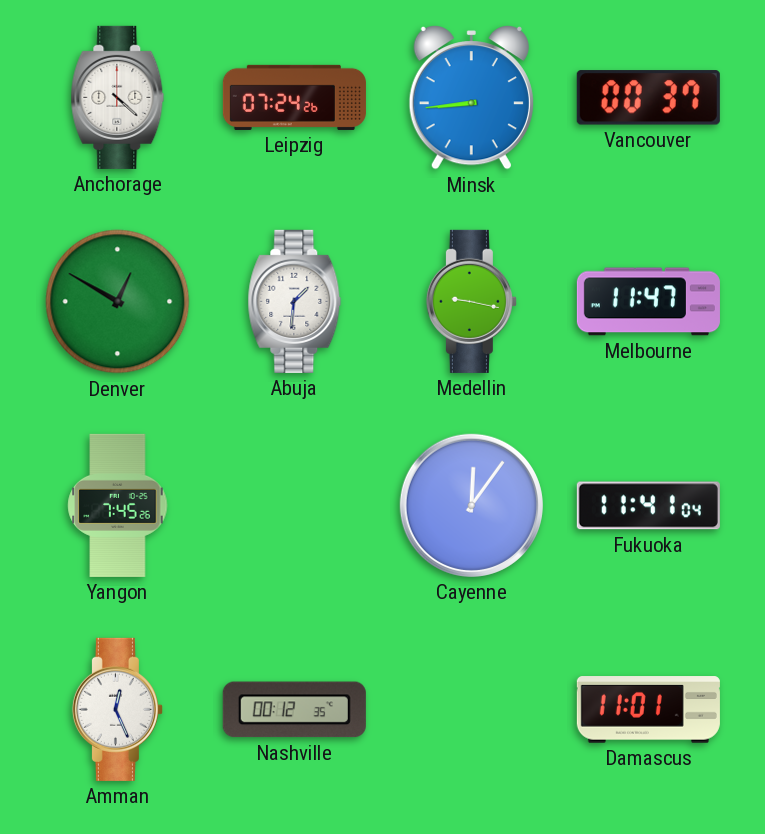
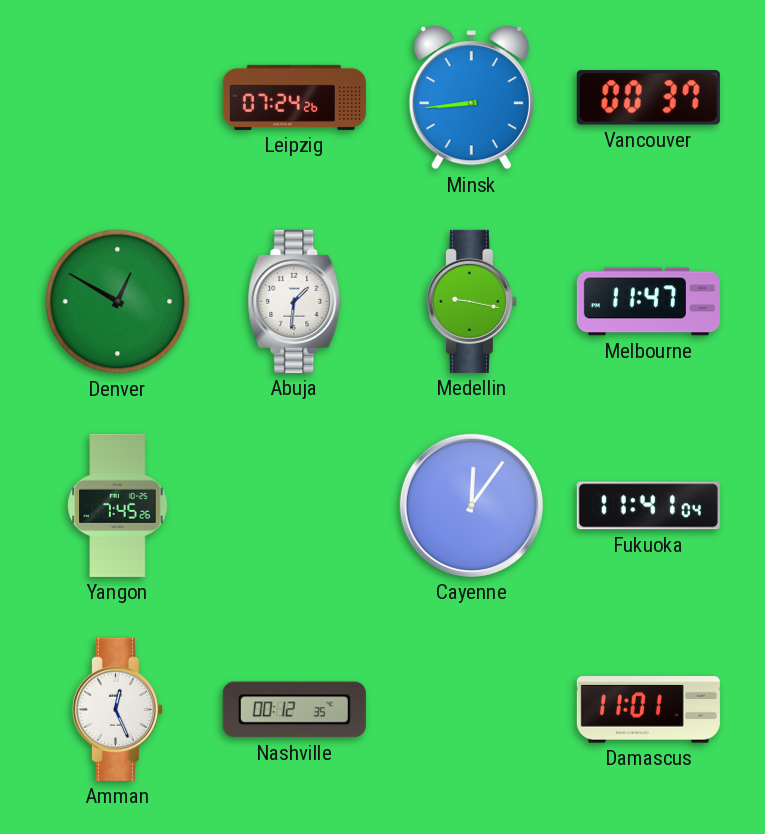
Anchorage: 4:22 -> none
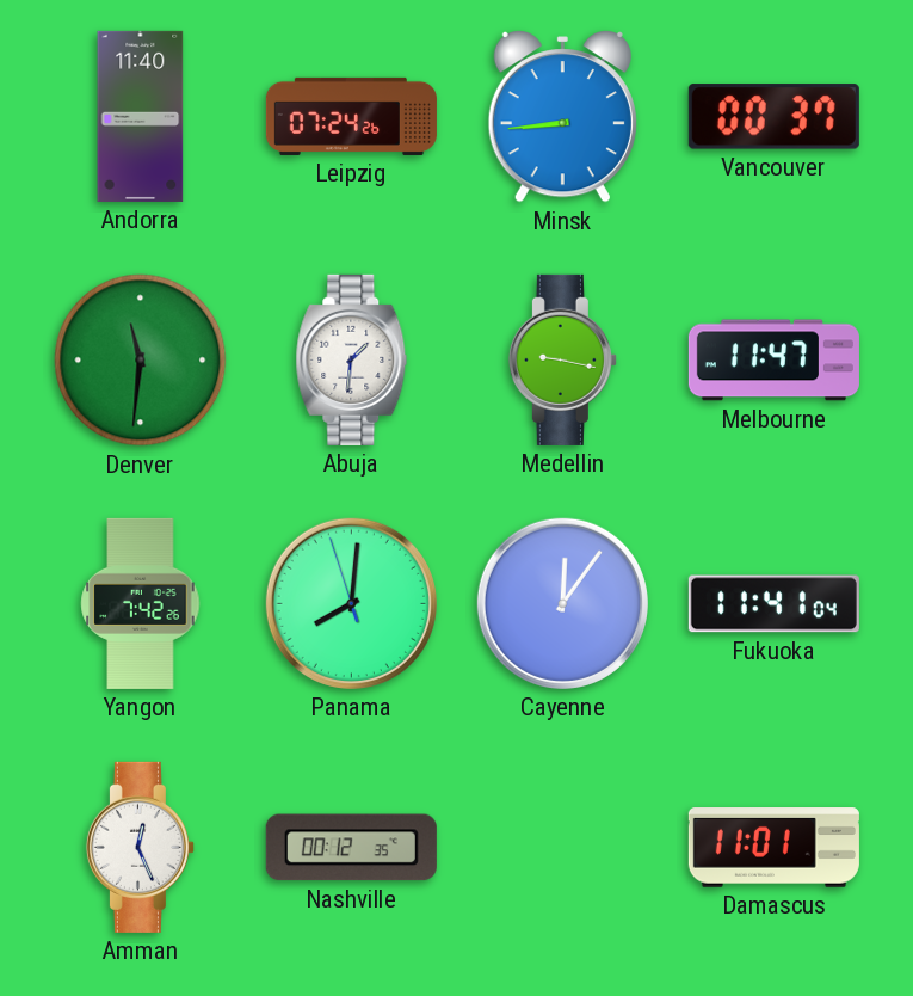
Andorra: none -> 11:40
Denver: 12:50 -> 11:31
Yangon: 7:45 -> 7:42
Panama: none -> 8:00
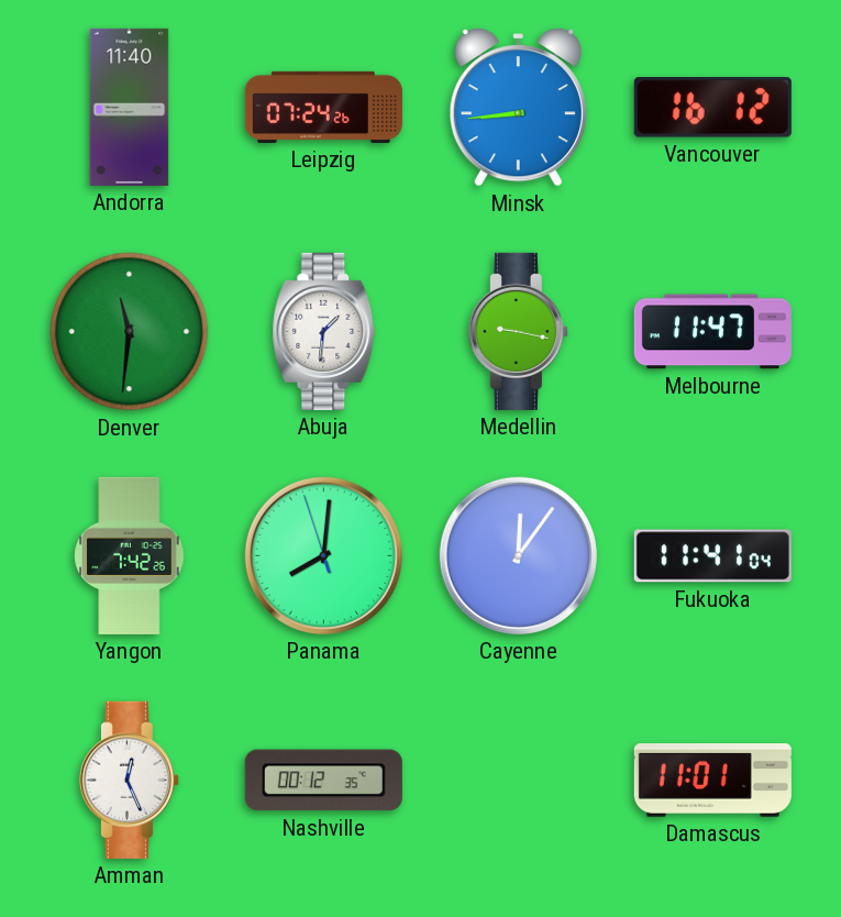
Vancouver: 00:37 -> 16:12
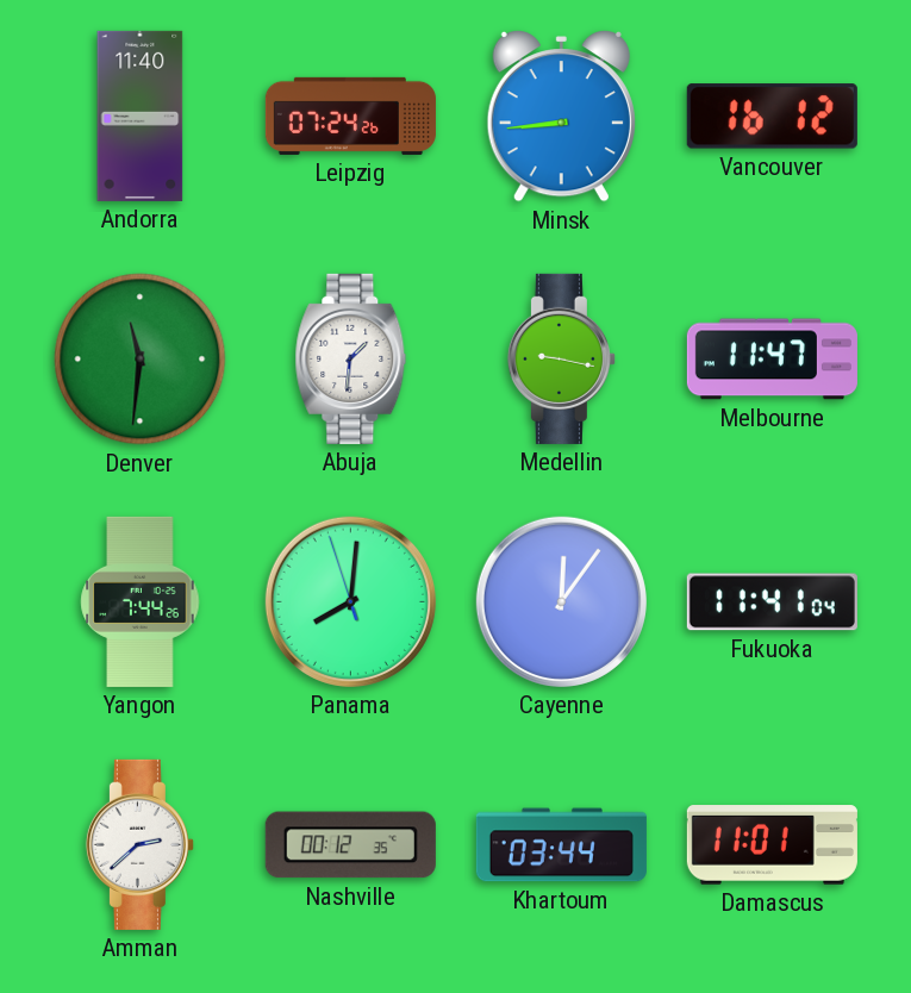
Yangon: 7:42 -> 7:44
Amman: 12:26 -> 2:38
Khartoum: none -> 03:44
